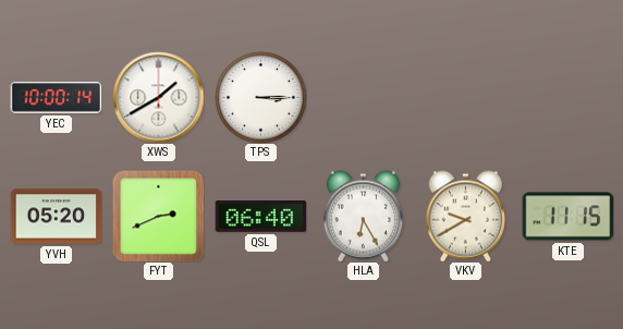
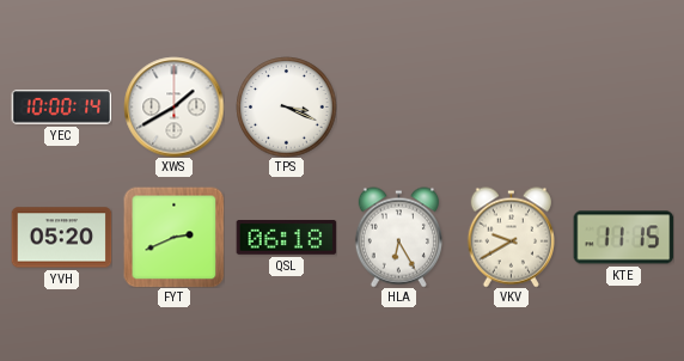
TPS: 3:15 -> 3:19
QSL: 06:40 -> 06:18
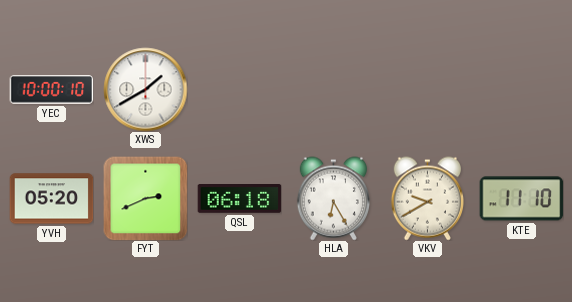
YEC: 10:00:14 -> 10:00:10
TPS: 3:19 -> none
KTE: 11:15 -> 11:10
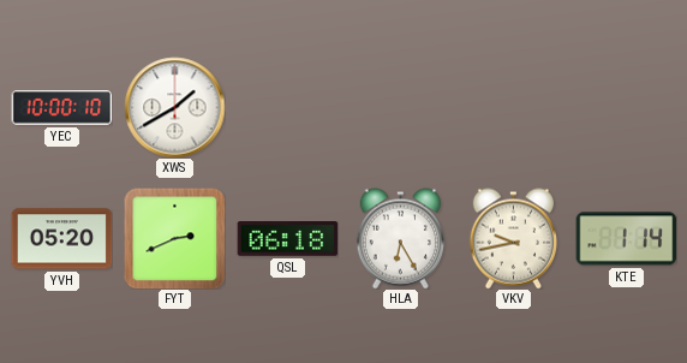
VKV: 9:40 -> 9:43
KTE: 11:10 -> 1:14
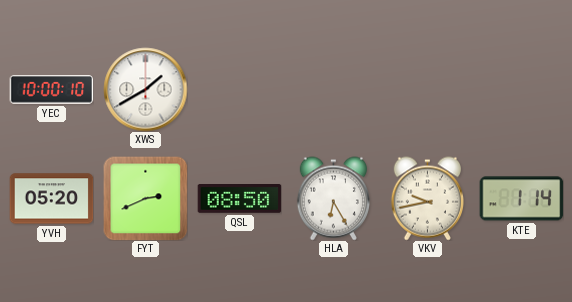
QSL: 06:18 -> 08:50
